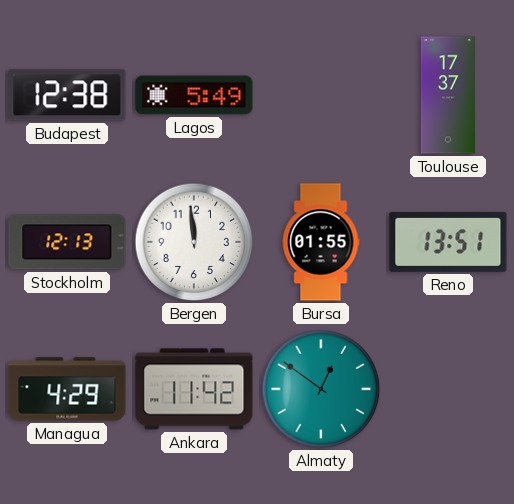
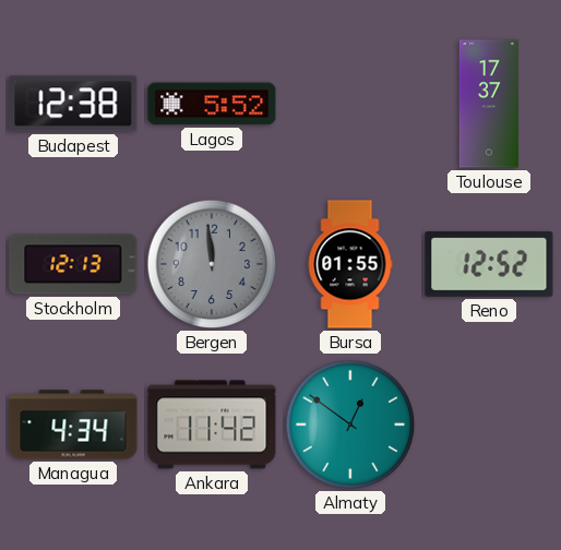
Lagos: 5:49 -> 5:52
Bergen dial: white -> grey
Reno: 13:51 -> 12:52
Managua: 4:29 -> 4:34
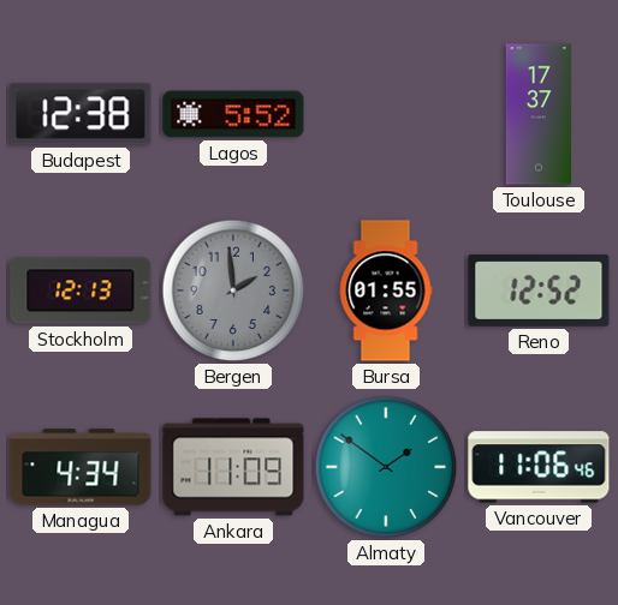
Bergen: 11:59 -> 1:59
Ankara: 11:42 -> 11:09
Almaty: 12:51 -> 1:51
Vancouver: none -> 11:06
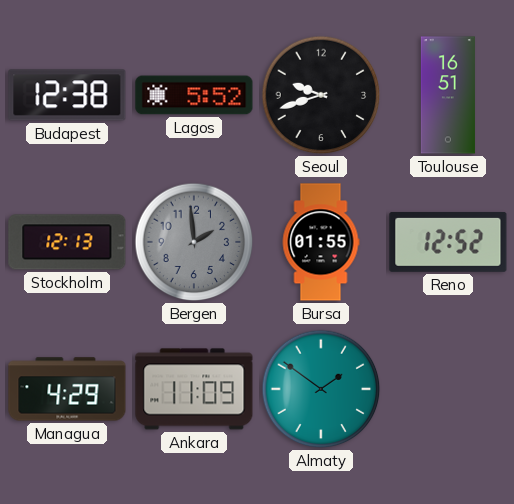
Seoul: none -> 9:42
Toulouse: 17:37 -> 16:51
Managua: 4:34 -> 4:29
Vancouver: 11:06 -> none
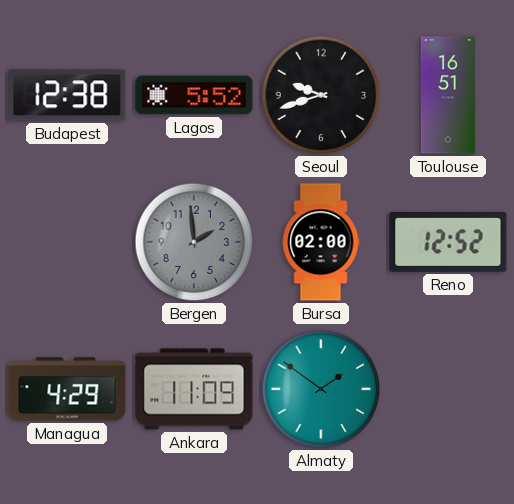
Stockholm: 12:13 -> none
Bursa: 01:55 -> 02:00
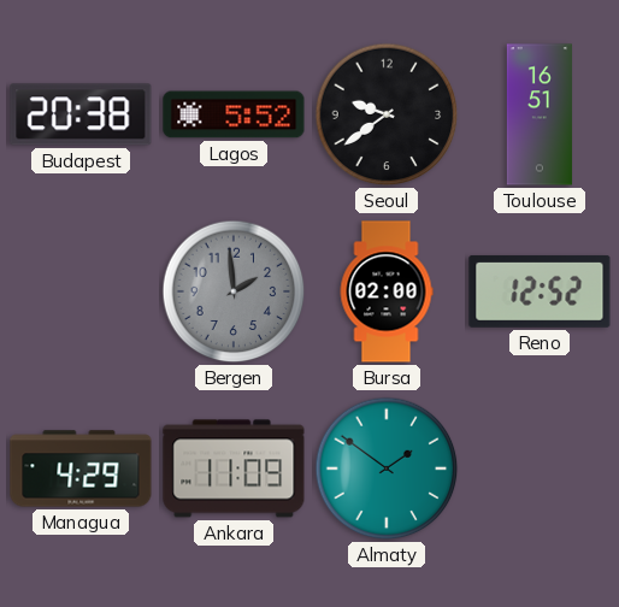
Budapest: 12:38 -> 20:38
Seoul: 9:42 -> 9:39
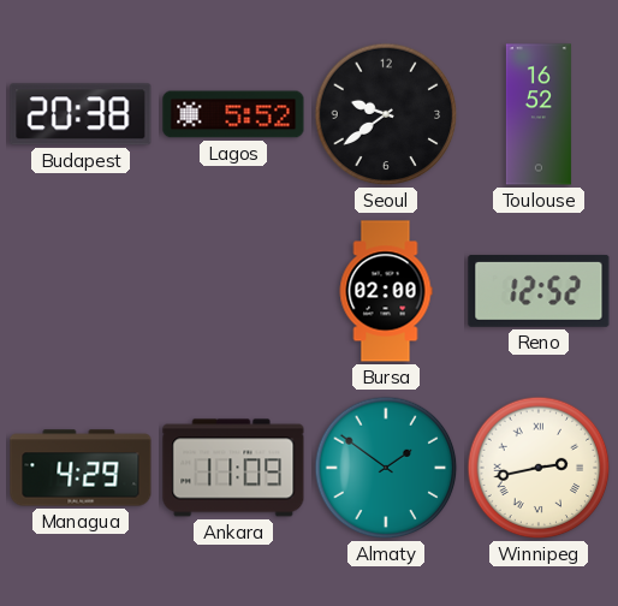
Toulouse: 16:51 -> 16:52
Bergen: 1:59 -> none
Winnipeg: none -> 2:43
